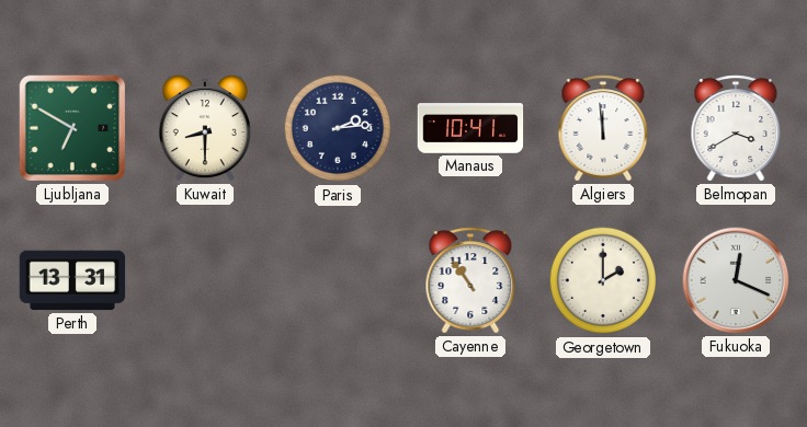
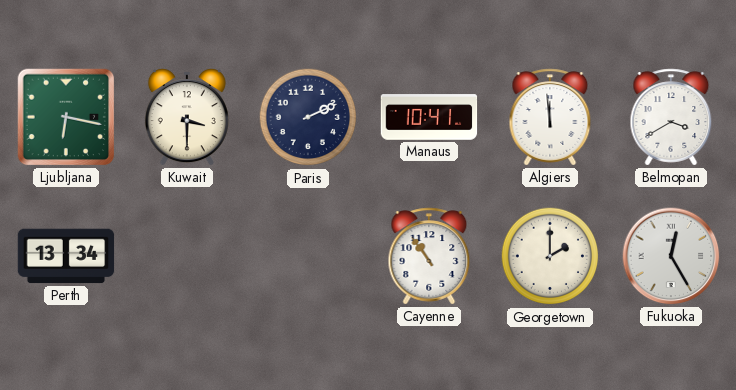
Ljubljana: 6:50 -> 6:17
Kuwait: 8:30 -> 3:30
Paris: 2:14 -> 2:11
Perth: 13:31 -> 13:34
Fukuoka: 12:19 -> 12:25
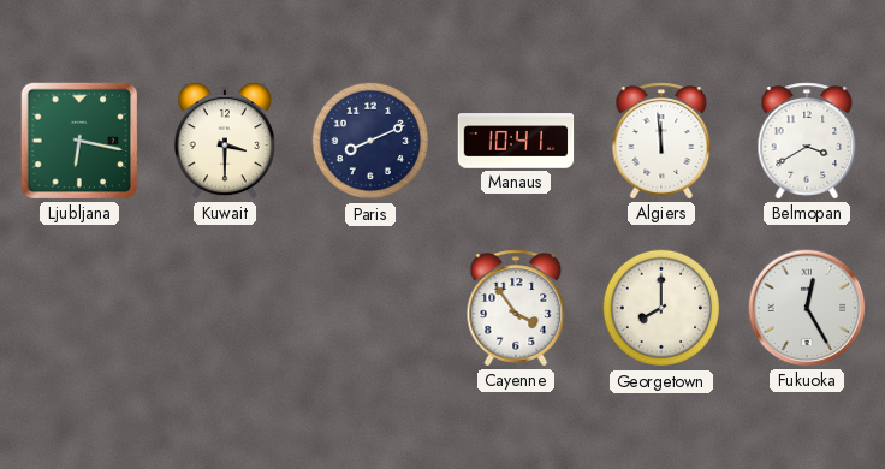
Paris: 2:11 -> 8:11
Perth: 13:34 -> none
Cayenne: 10:54 -> 3:54
Georgetown: 2:00 -> 8:00
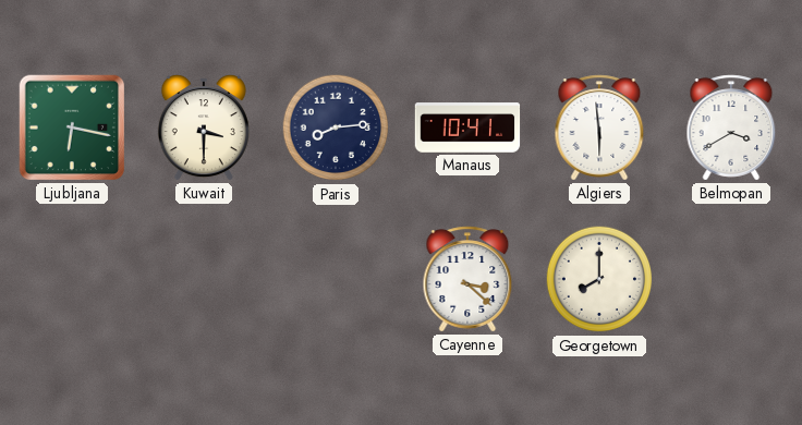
Paris: 8:11 -> 8:14
Algiers: 11:59 -> 5:59
Cayenne: 3:54 -> 3:22
Fukuoka: 12:25 -> none
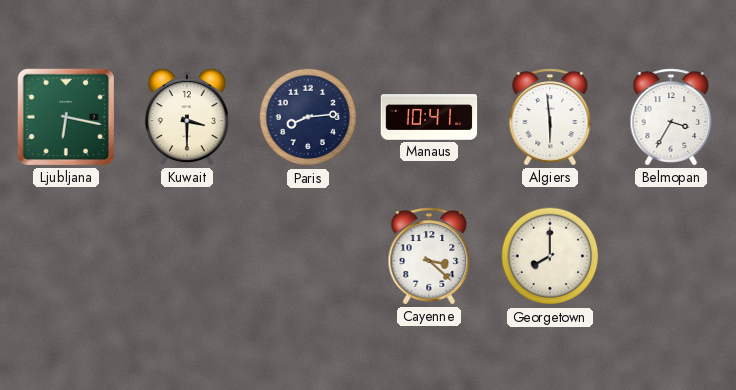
Belmopan: 3:40 -> 3:35
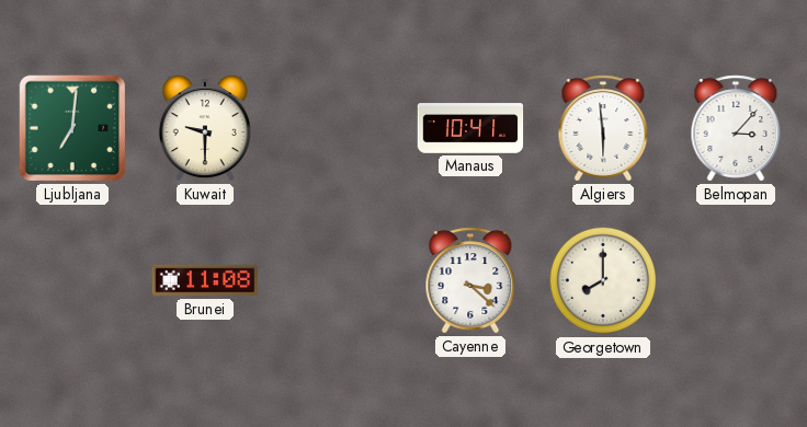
Ljubljana: 6:17 -> 7:01
Kuwait: 3:30 -> 9:30
Paris: 8:14 -> none
Belmopan: 3:35 -> 3:07
Brunei: none -> 11:08
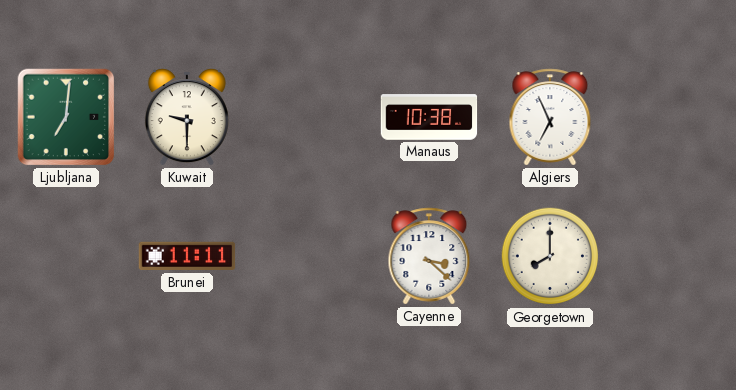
Manaus: 10:41 -> 10:38
Algiers: 5:59 -> 6:56
Belmopan: 3:07 -> none
Brunei: 11:08 -> 11:11
